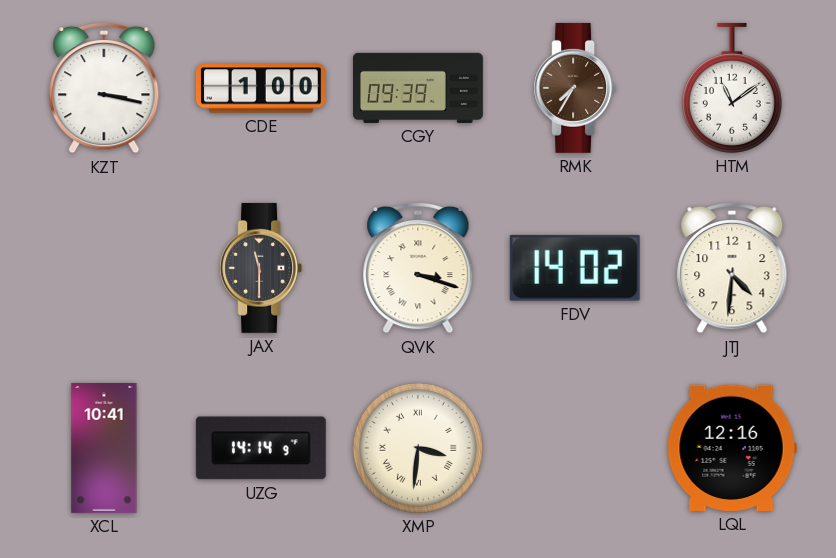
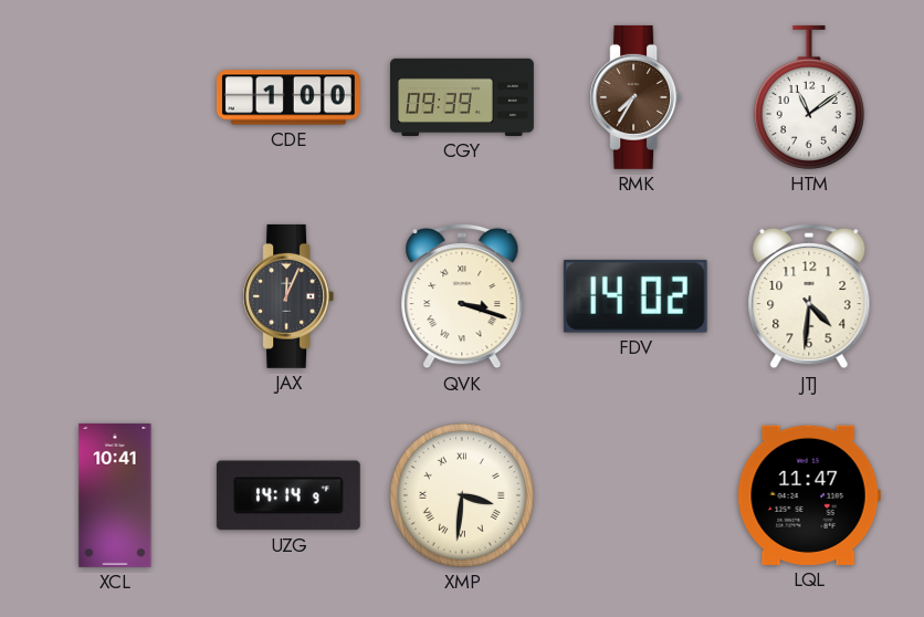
KZT: 3:17 -> none
JAX: 11:30 -> 12:04
LQL: 12:16 -> 11:47
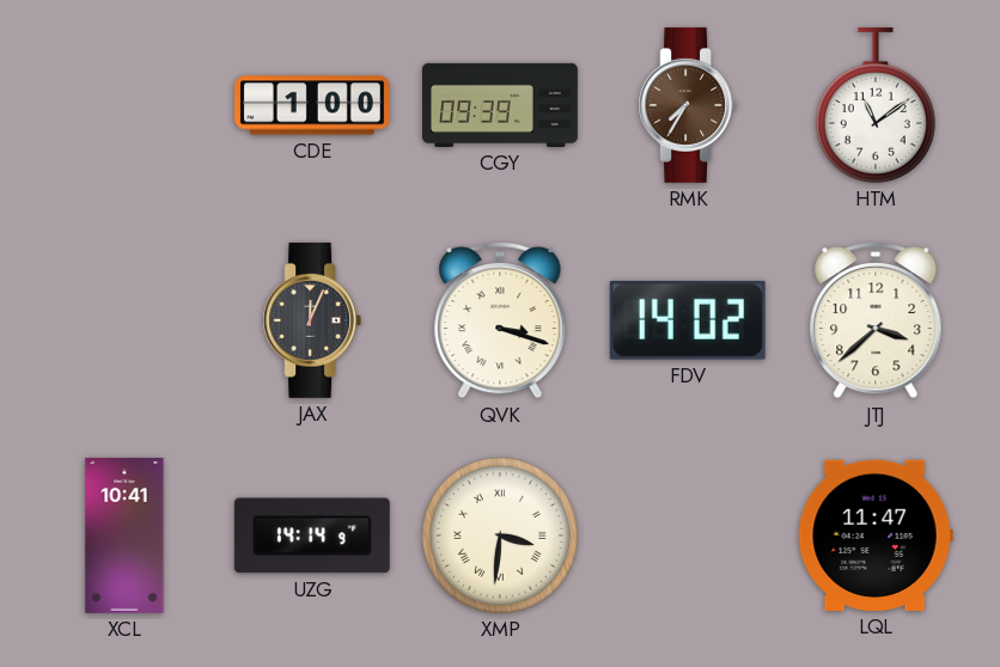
JTJ: 4:31 -> 3:38
